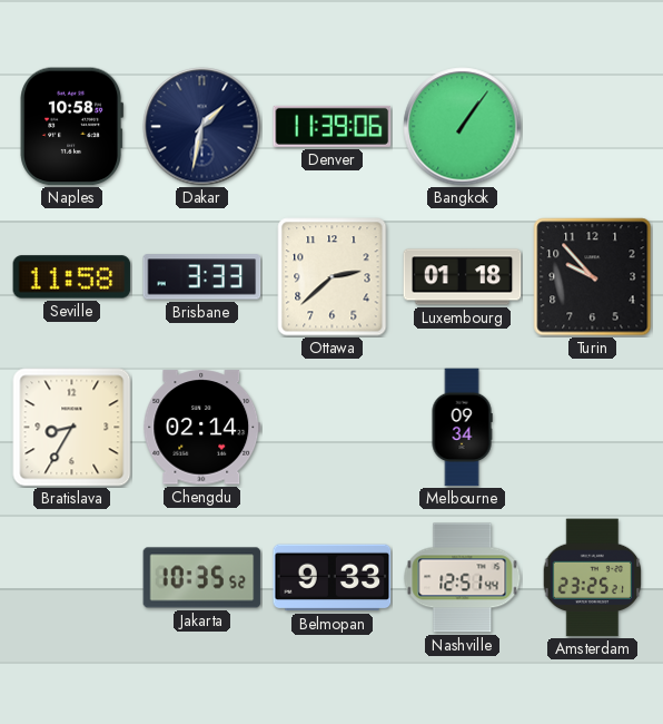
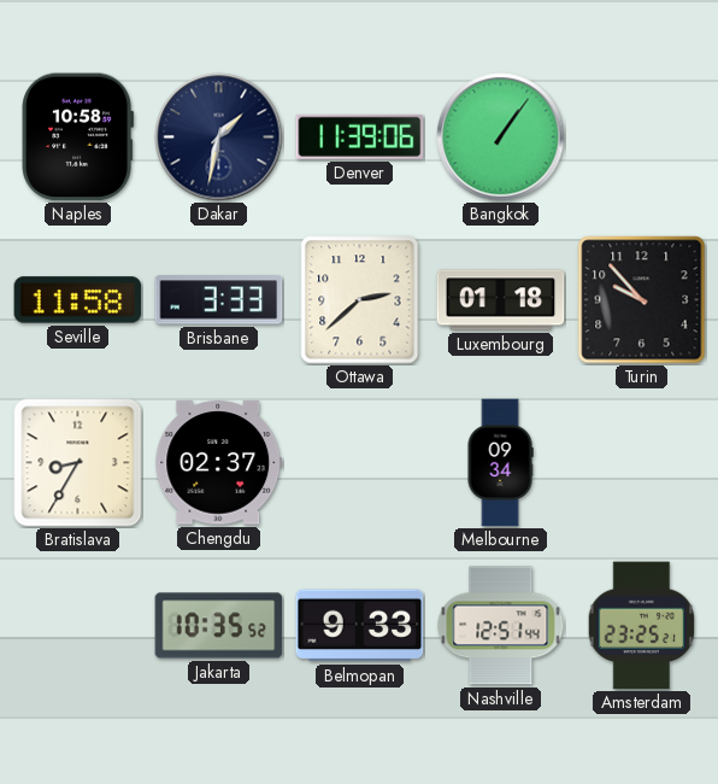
Chengdu: 02:14 -> 02:37
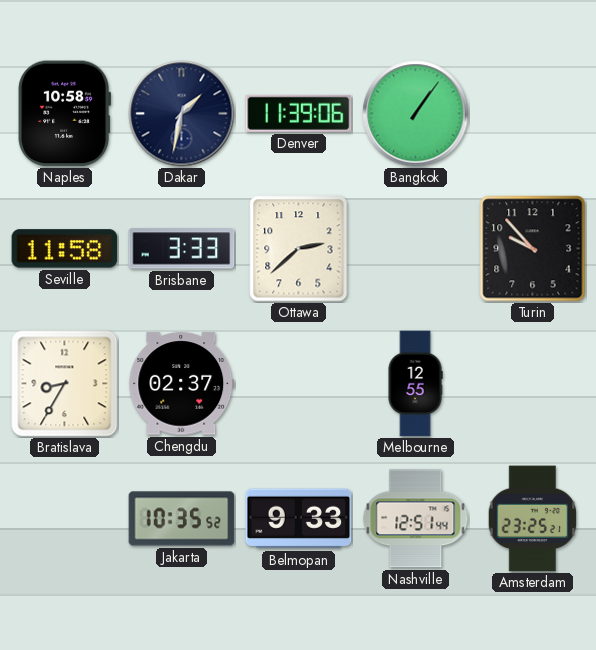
Luxembourg: 01:18 -> none
Melbourne: 09:34 -> 12:55
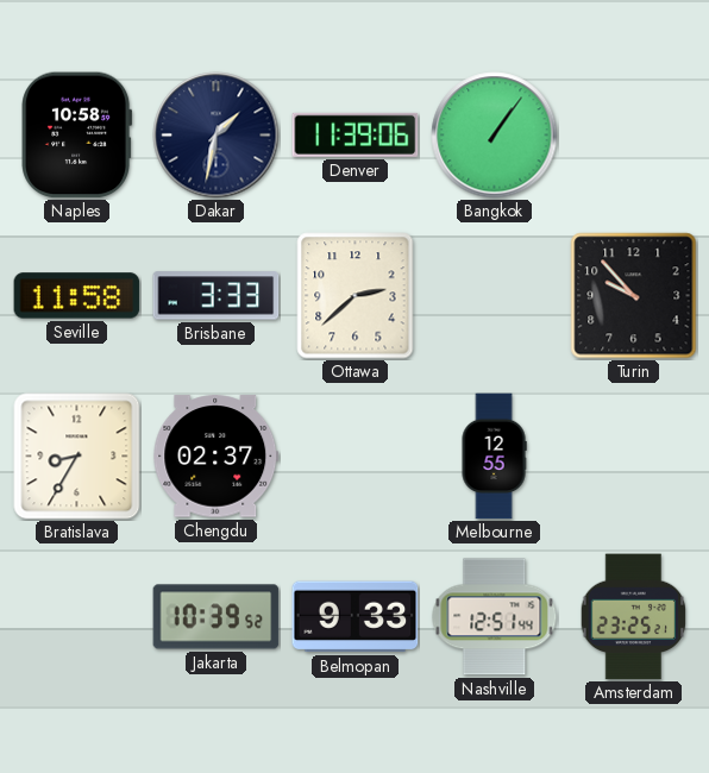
Jakarta: 10:35 -> 10:39
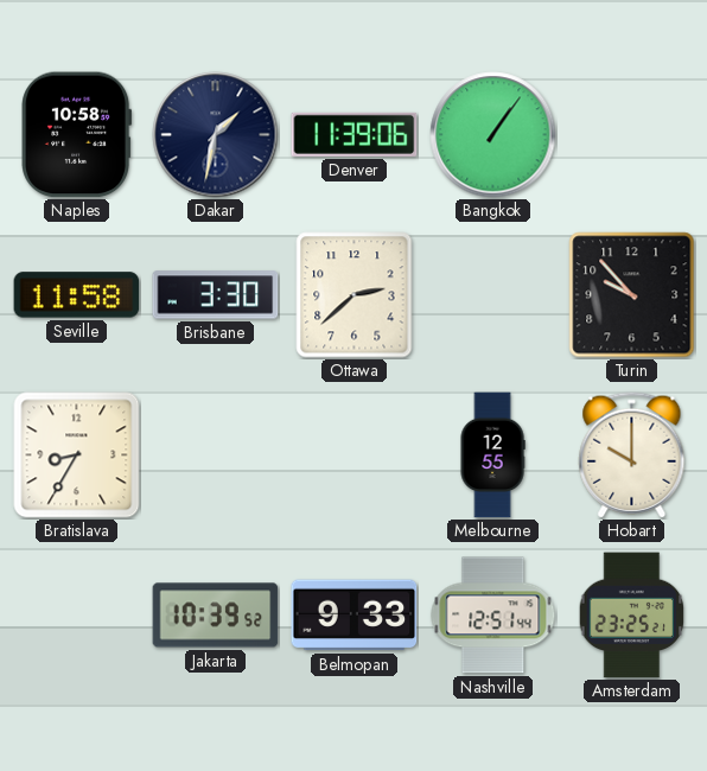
Brisbane: 3:33 -> 3:30
Chengdu: 02:37 -> none
Hobart: none -> 10:00
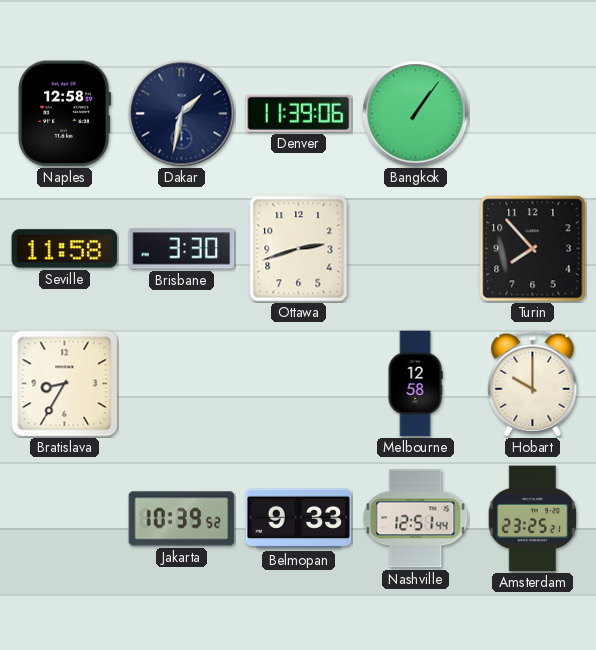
Naples: 10:58 -> 12:58
Ottawa: 2:38 -> 2:42
Turin: 9:53 -> 7:53
Melbourne: 12:55 -> 12:58
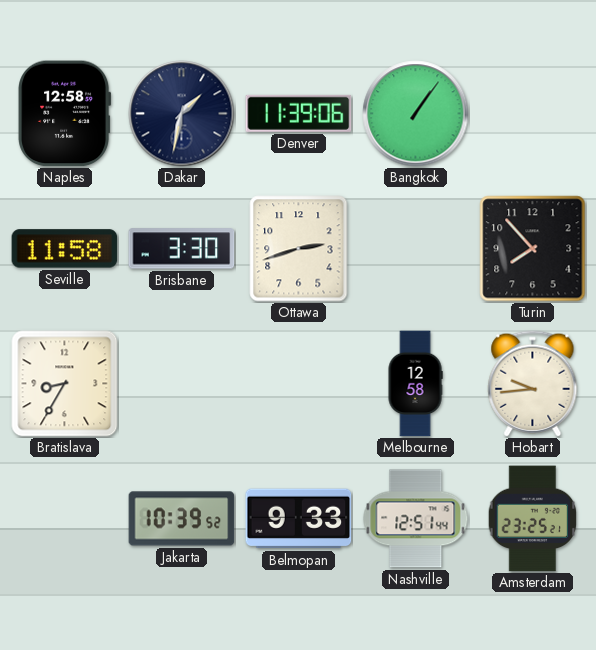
Hobart: 10:00 -> 9:44
